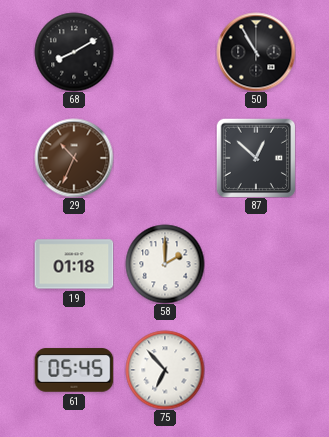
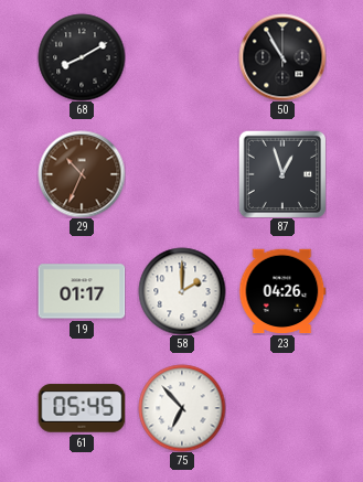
87: 12:52 -> 12:57
19: 01:18 -> 01:17
23: none -> 04:26
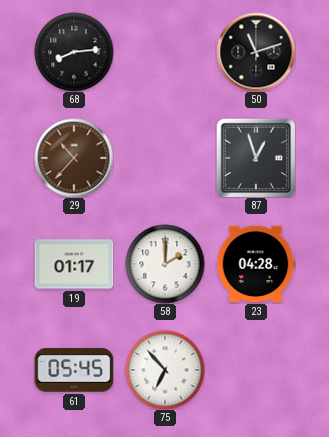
68: 8:10 -> 8:14
50: 10:55 -> 11:12
29: 10:34 -> 10:37
23: 04:26 -> 04:28
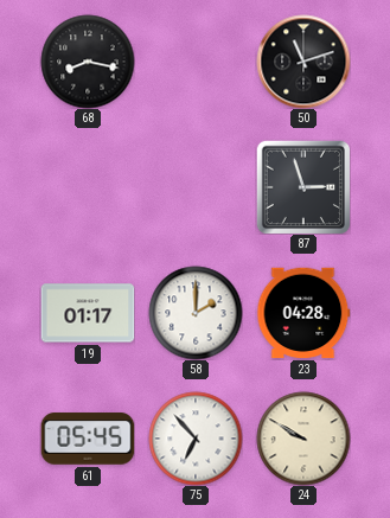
68: 8:14 -> 8:17
29: 10:37 -> none
87: 12:57 -> 2:57
24: none -> 9:50
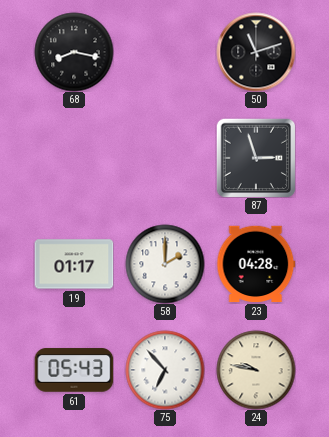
61: 05:45 -> 05:43
24: 9:50 -> 9:47
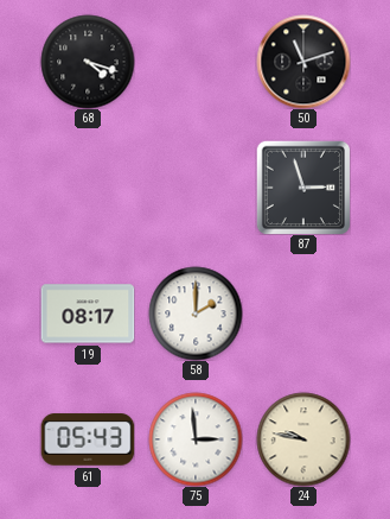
68: 8:17 -> 4:18
19: 01:17 -> 08:17
23: 04:28 -> none
75: 6:53 -> 2:59
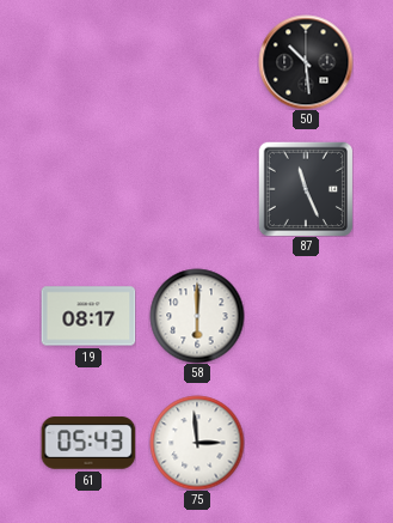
68: 4:18 -> none
50: 11:12 -> 10:29
87: 2:57 -> 11:26
58: 2:00 -> 6:00
24: 9:47 -> none
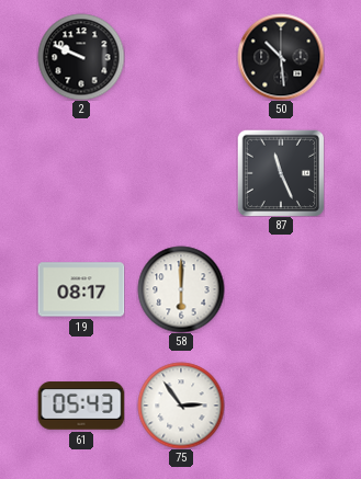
2: none -> 9:49
75: 2:59 -> 2:54
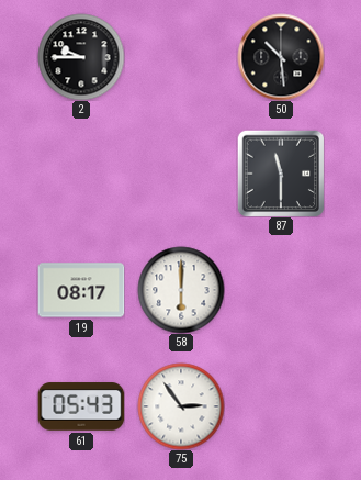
2: 9:49 -> 9:45
87: 11:26 -> 11:30
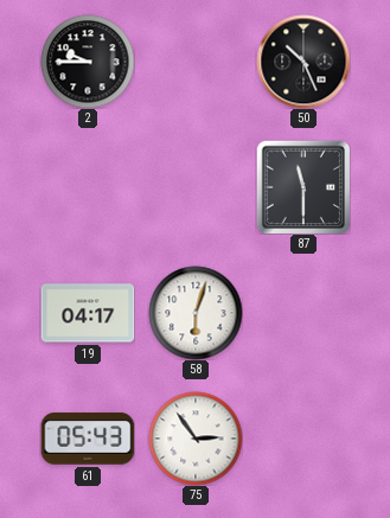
50: 10:29 -> 10:26
19: 08:17 -> 04:17
58: 6:00 -> 6:03
